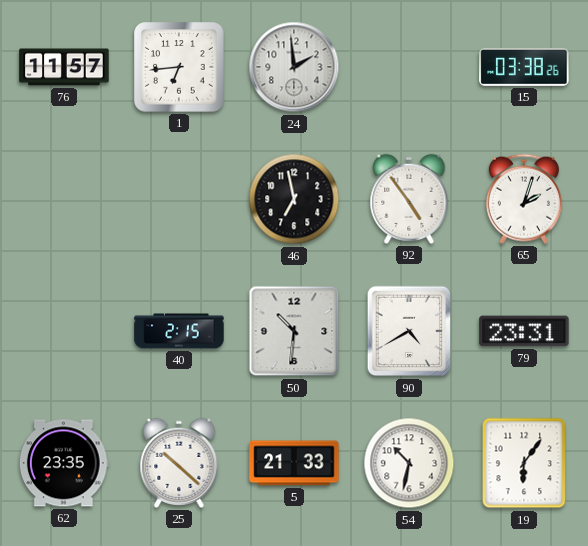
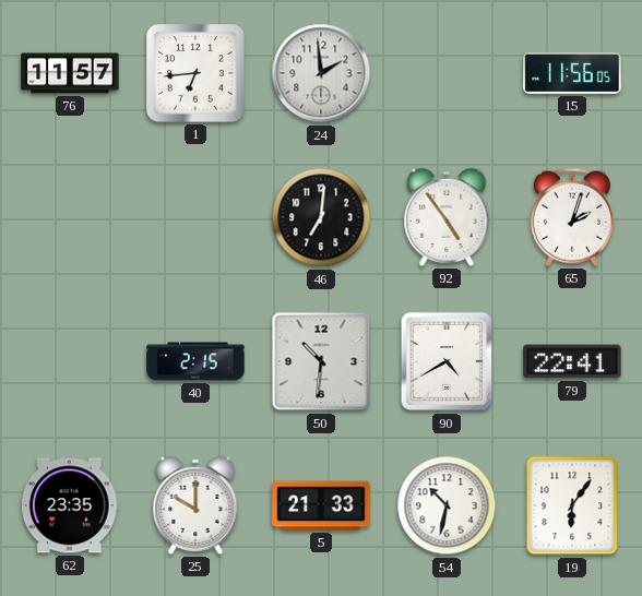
15: 03:38 -> 11:56
46: 6:58 -> 7:01
79: 23:31 -> 22:41
25: 10:22 -> 10:00
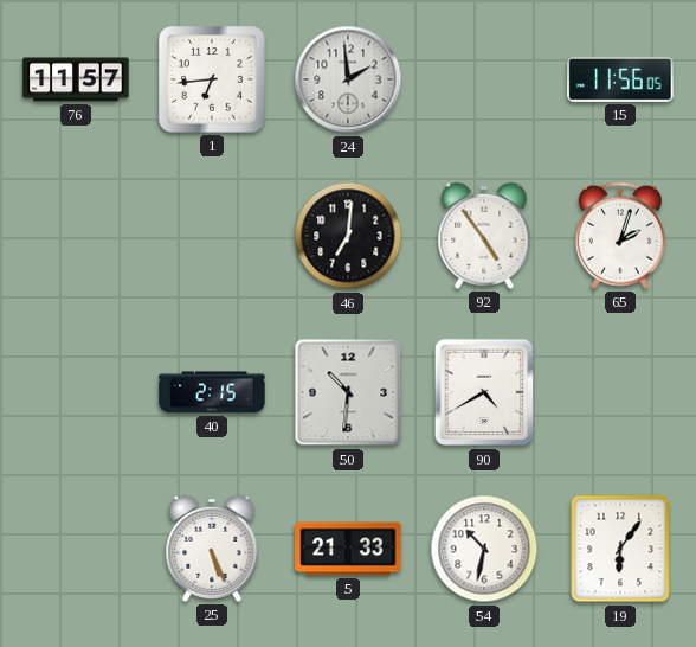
79: 22:41 -> none
62: 23:35 -> none
25: 10:00 -> 5:26
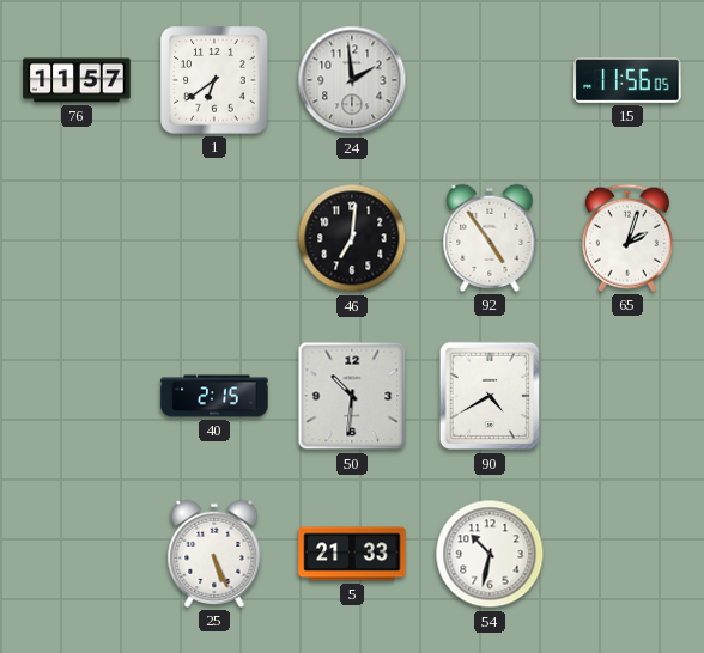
1: 6:44 -> 6:39
19: 6:06 -> none
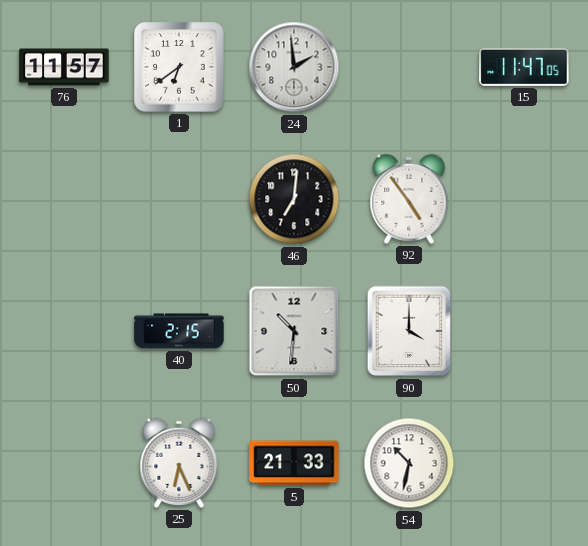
15: 11:56 -> 11:47
65: 2:03 -> none
90: 4:40 -> 4:00
25: 5:26 -> 6:26
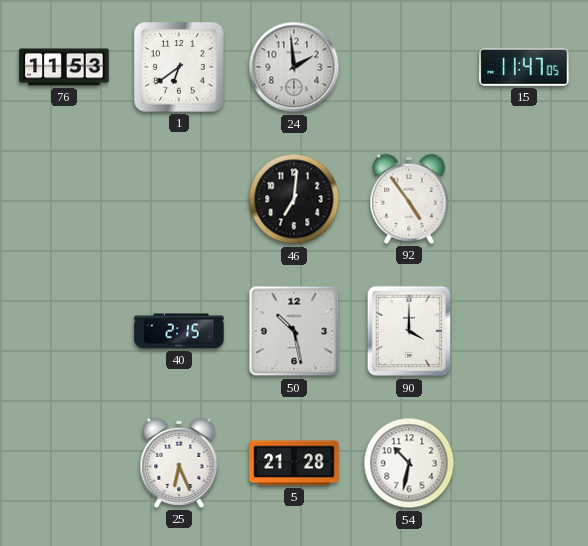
76: 11:57 -> 11:53
50: 10:31 -> 10:28
5: 21:33 -> 21:28
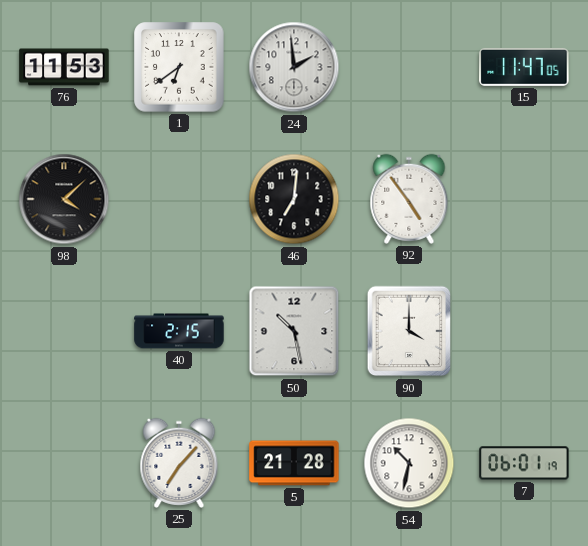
98: none -> 4:08
25: 6:26 -> 7:07
7: none -> 06:01
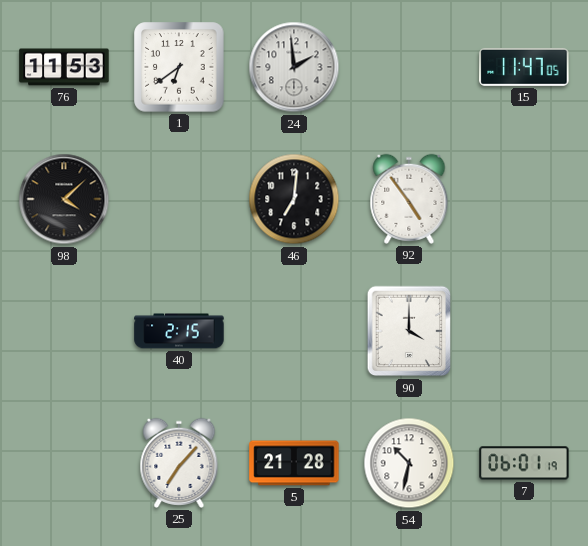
50: 10:28 -> none
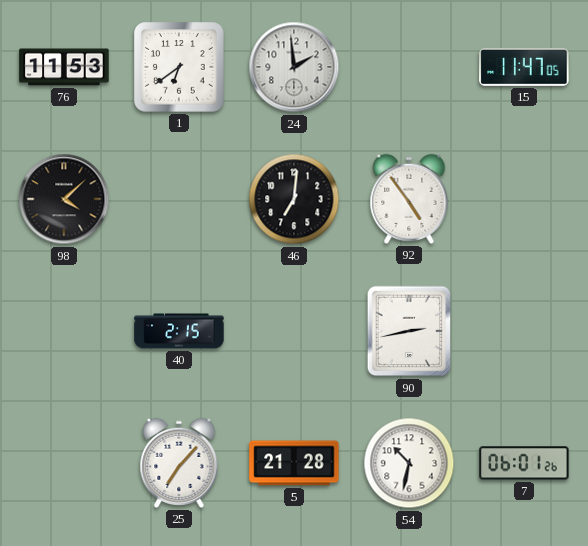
90: 4:00 -> 2:43
7: 06:01:19 -> 06:01:26
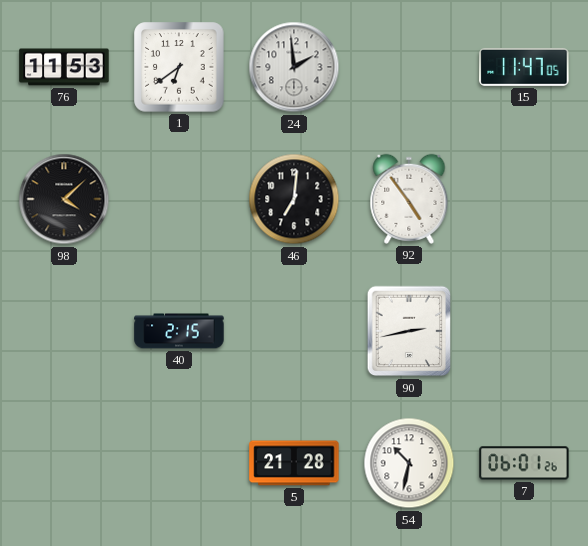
25: 7:07 -> none
